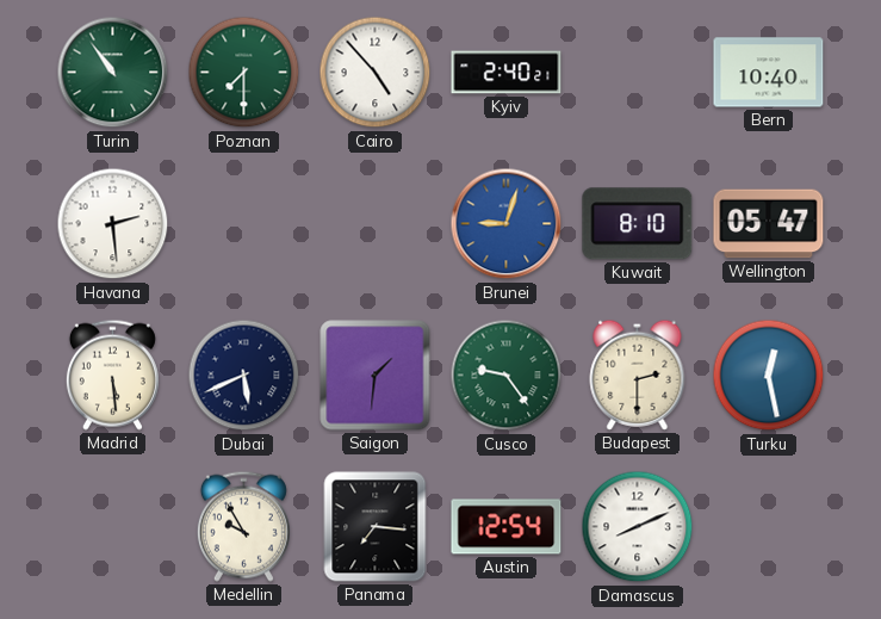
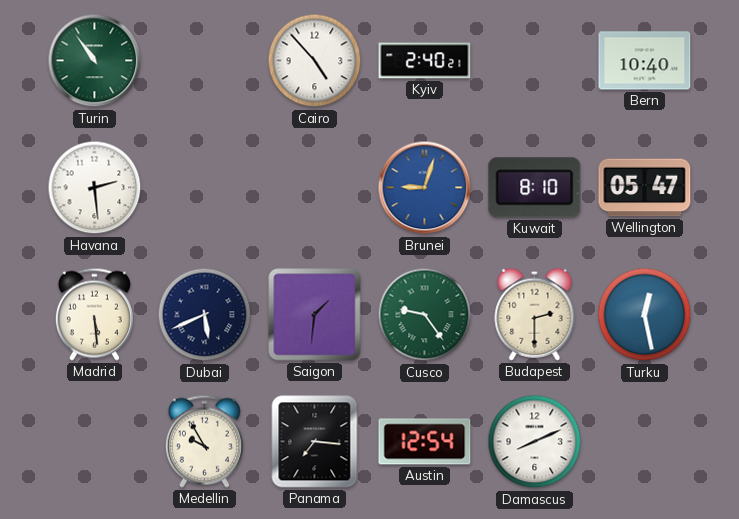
Poznan: 7:30 -> none
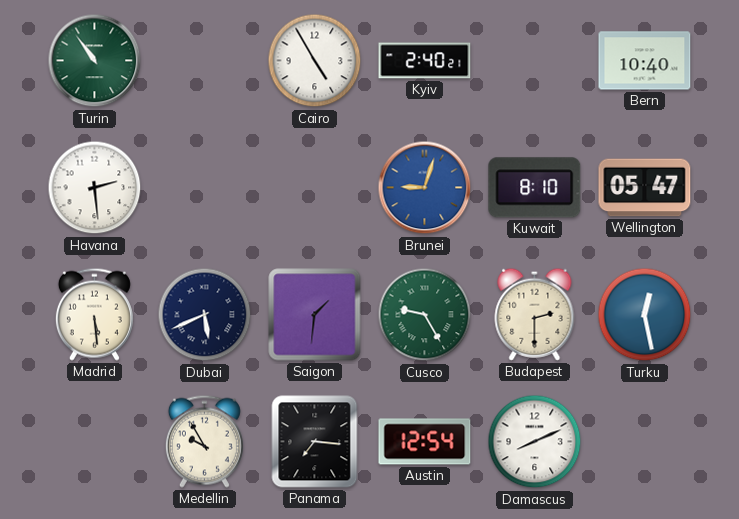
Cairo: 4:53 -> 4:55
Cusco: 9:24 -> 9:25
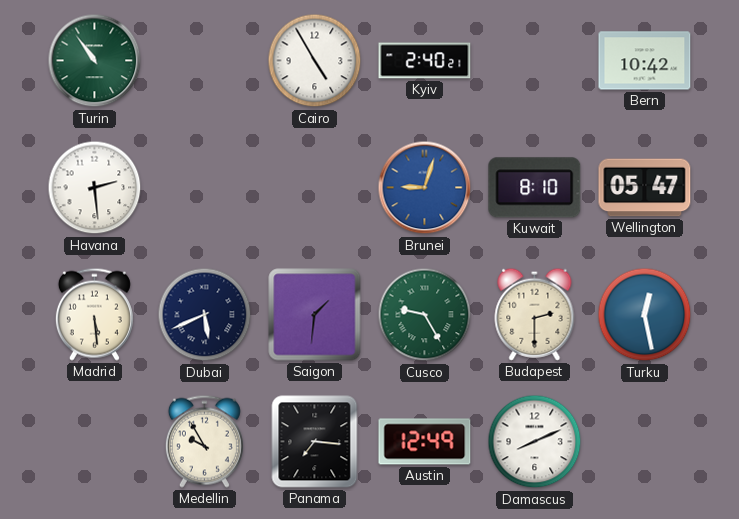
Bern: 10:40 -> 10:42
Austin: 12:54 -> 12:49
